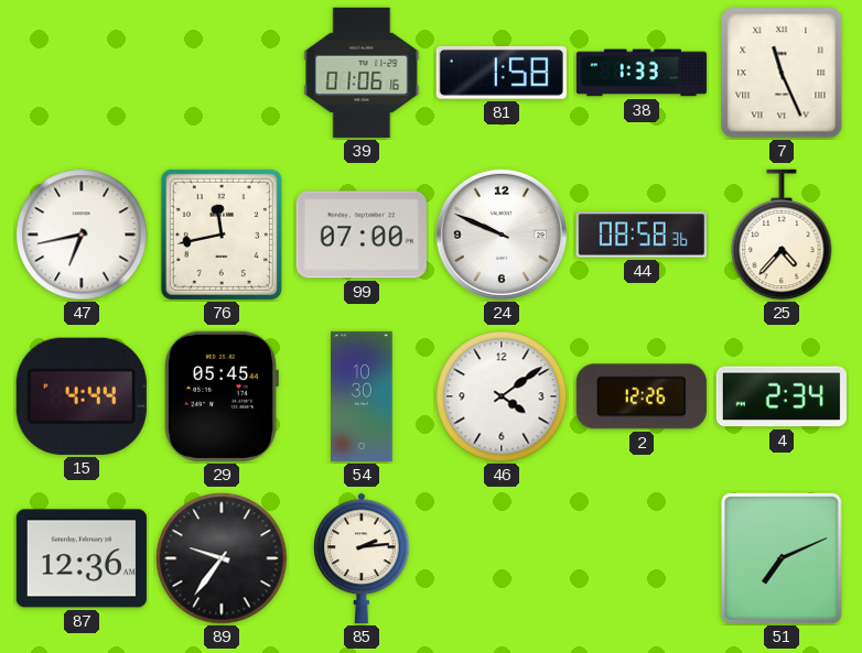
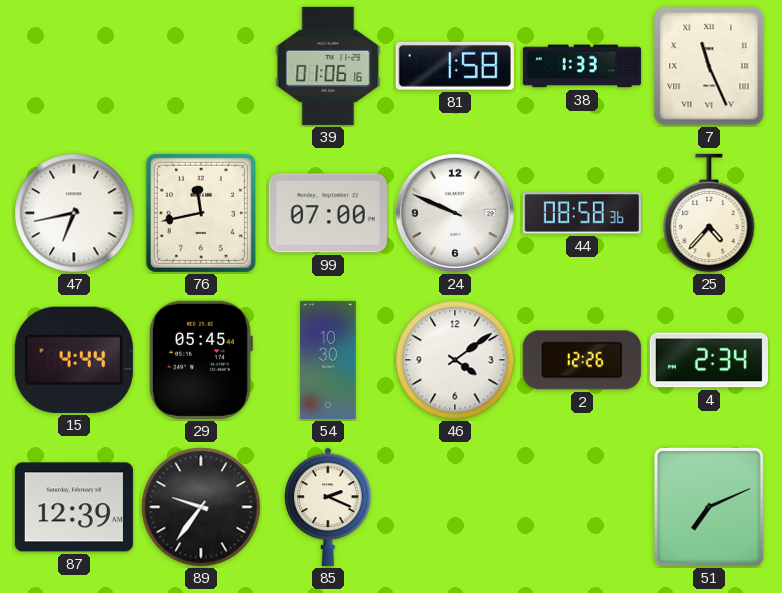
87: 12:36 -> 12:39
85: 2:14 -> 2:19
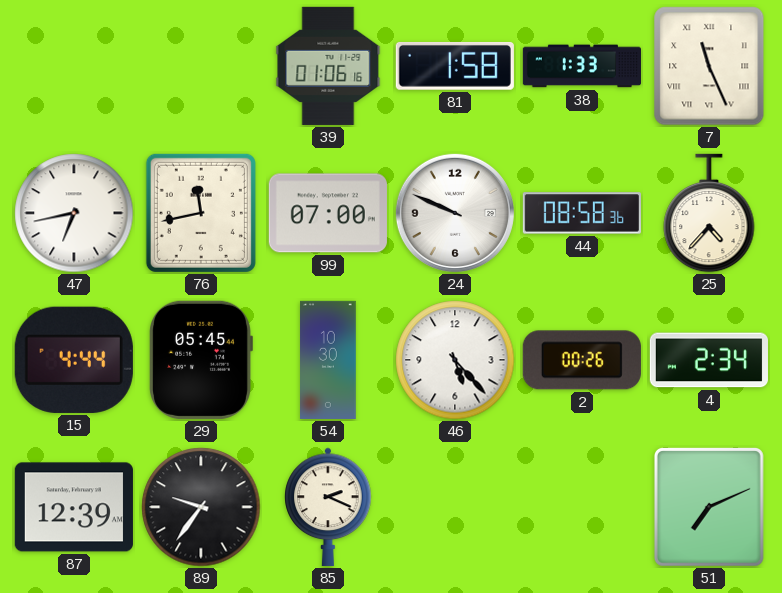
46: 4:09 -> 5:23
2: 12:26 -> 00:26
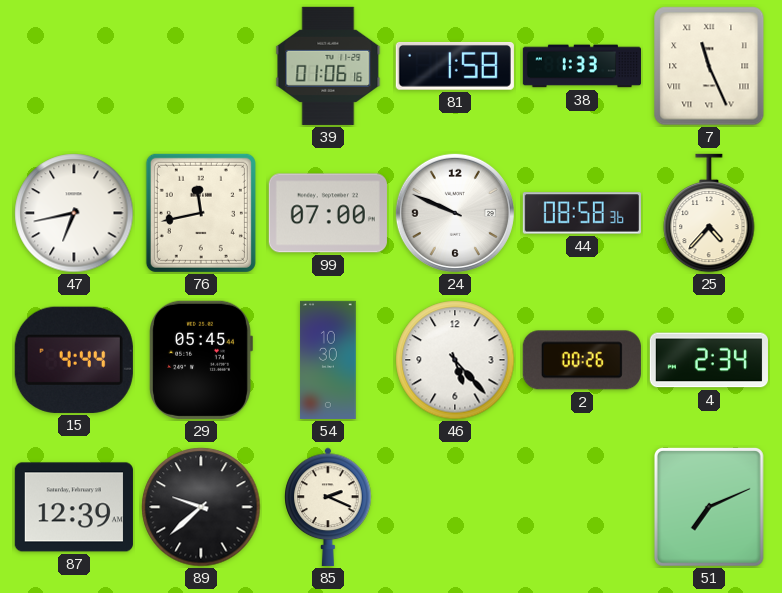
89: 9:36 -> 9:38
